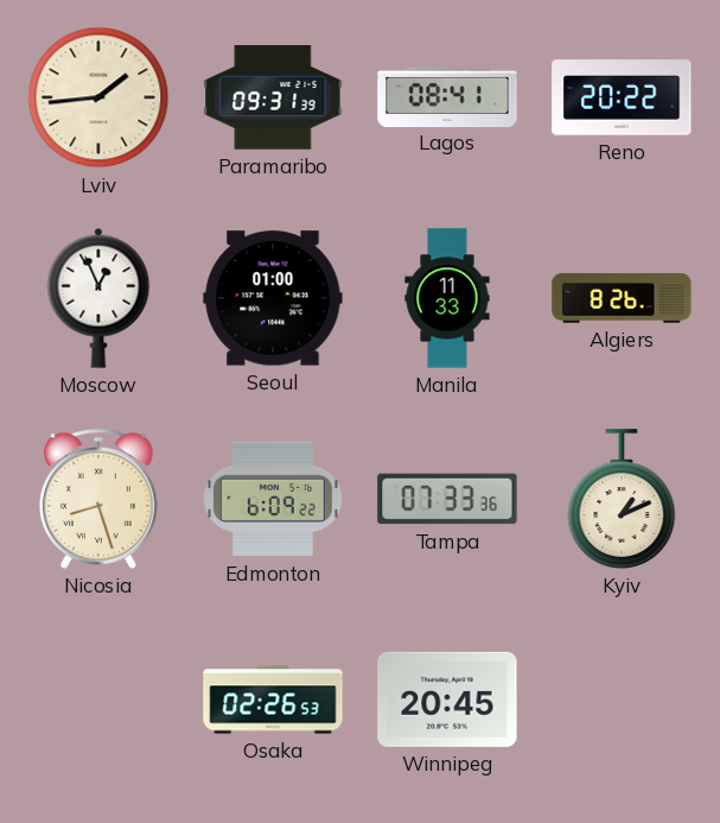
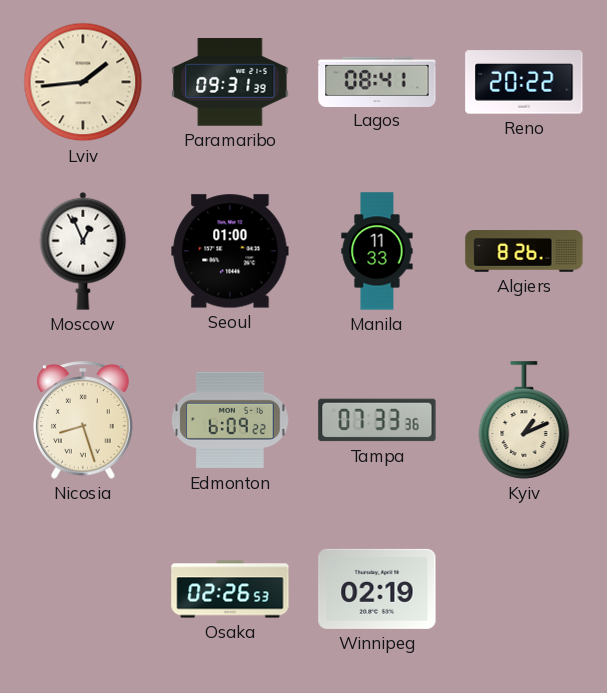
Winnipeg: 20:45 -> 02:19
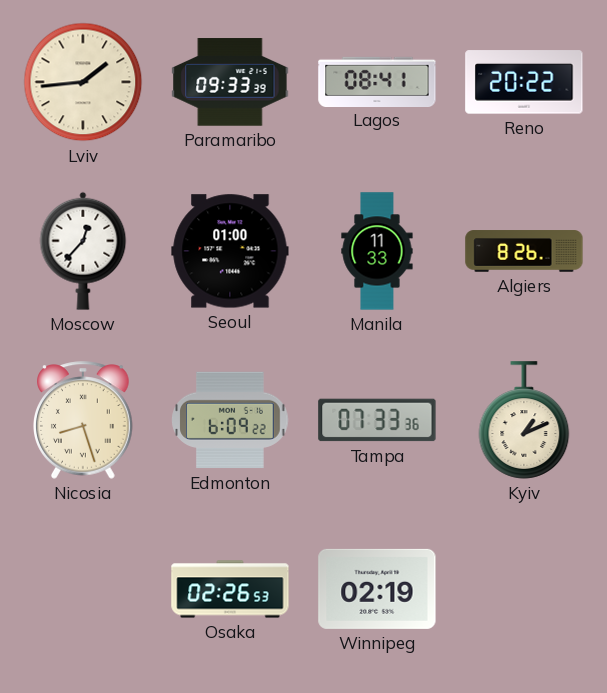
Paramaribo: 09:31 -> 09:33
Moscow: 12:56 -> 12:37
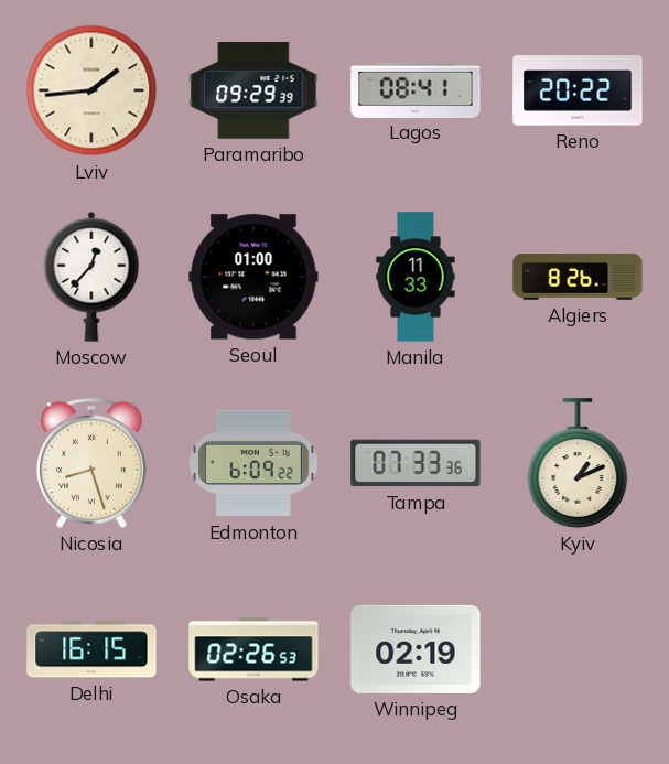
Paramaribo: 09:33 -> 09:29
Delhi: none -> 16:15
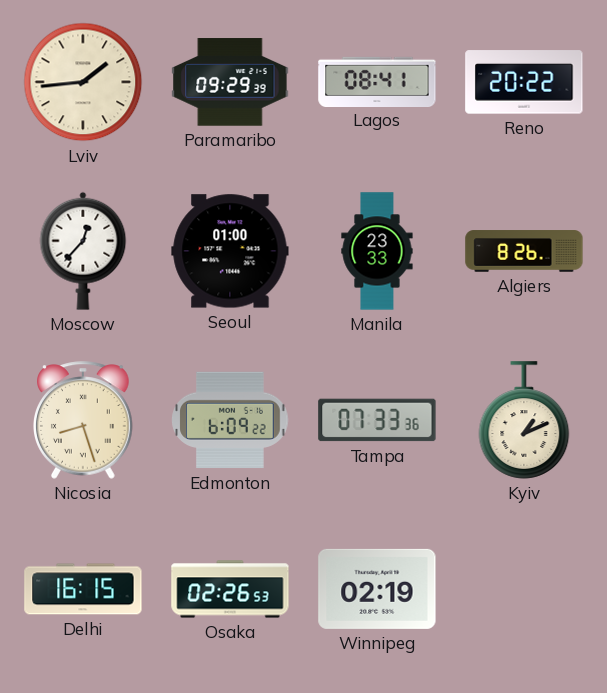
Manila: 11:33 -> 23:33
